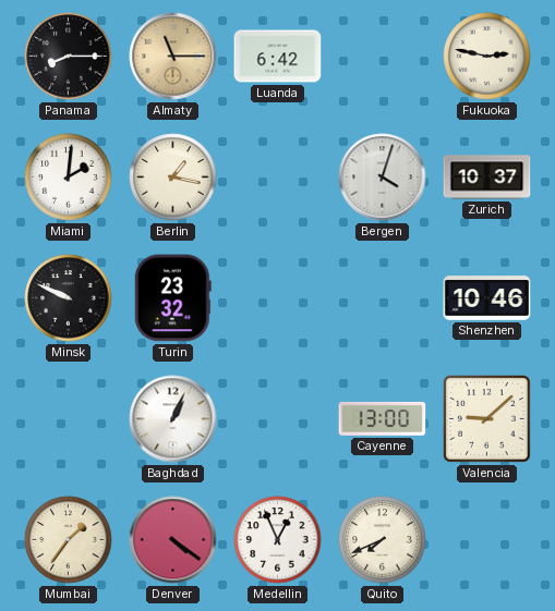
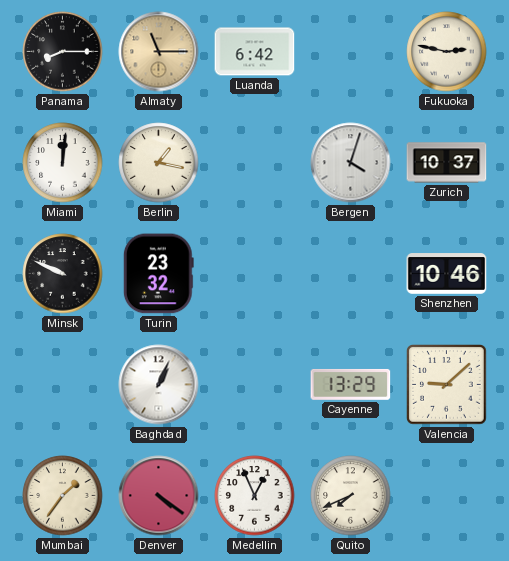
Miami: 2:01 -> 12:01
Cayenne: 13:00 -> 13:29
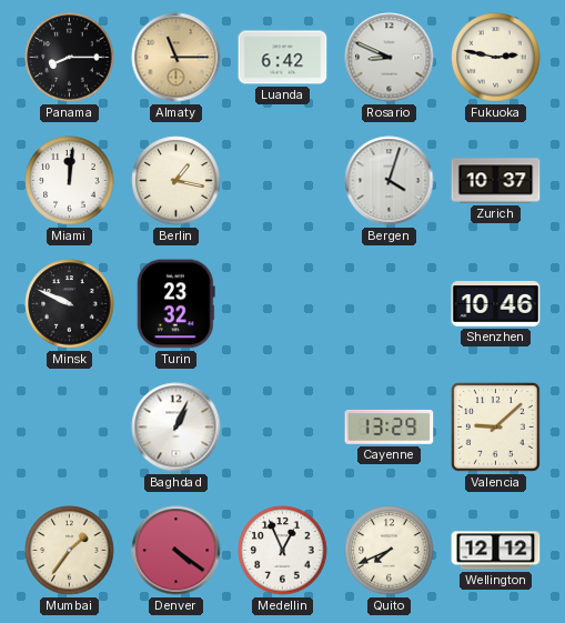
Rosario: none -> 8:49
Wellington: none -> 12:12
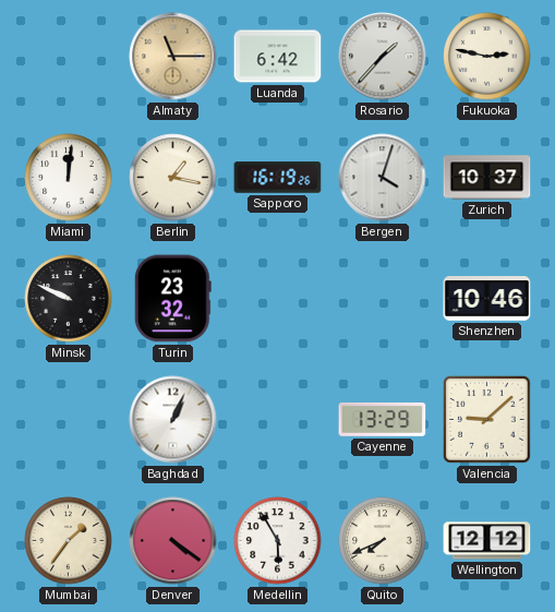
Panama: 8:15 -> none
Rosario: 8:49 -> 1:37
Sapporo: none -> 16:19
Medellin: 12:56 -> 5:55
